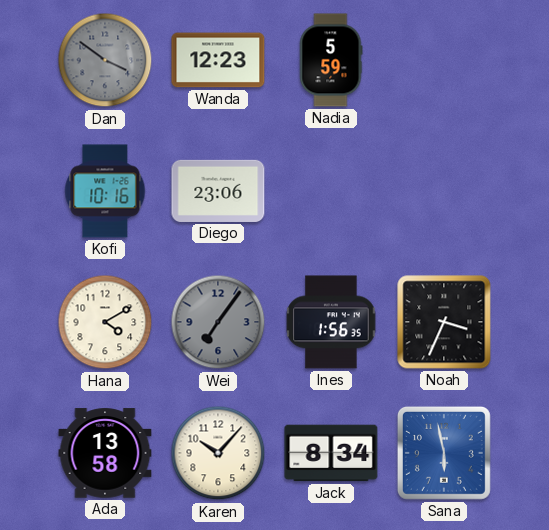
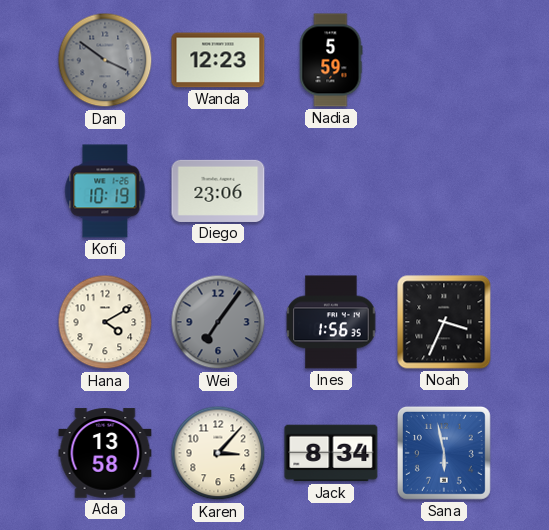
Kofi: 10:16 -> 10:19
Karen: 10:07 -> 3:07
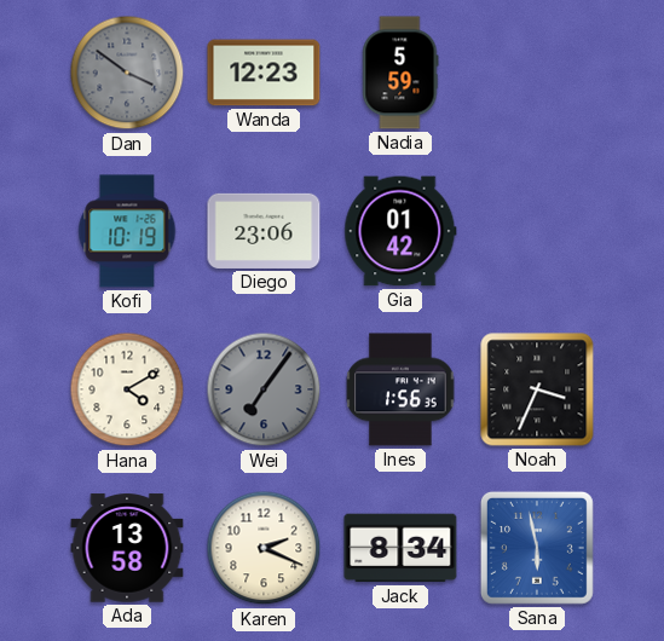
Gia: none -> 01:42
Karen: 3:07 -> 2:19
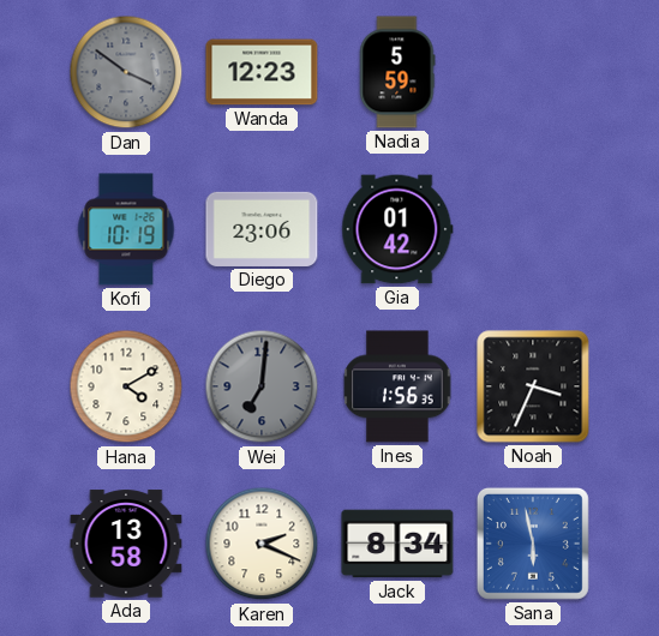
Wei: 7:06 -> 7:01
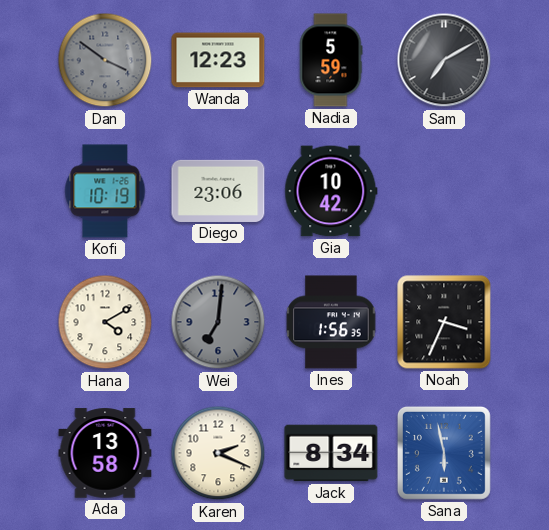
Sam: none -> 7:10
Gia: 01:42 -> 10:42
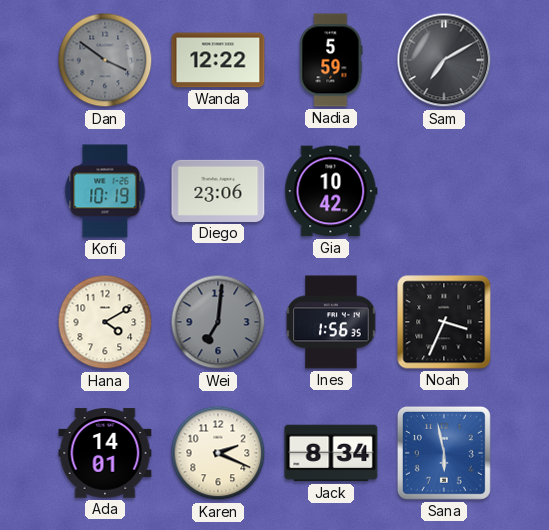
Wanda: 12:23 -> 12:22
Ada: 13:58 -> 14:01
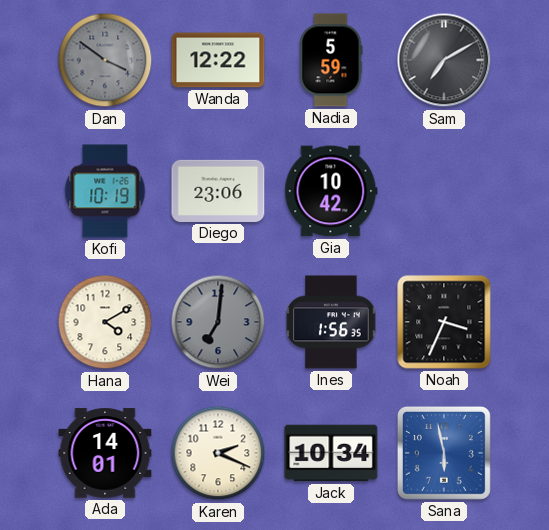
Jack: 8:34 -> 10:34
